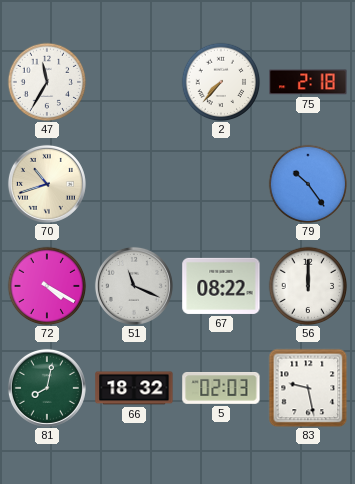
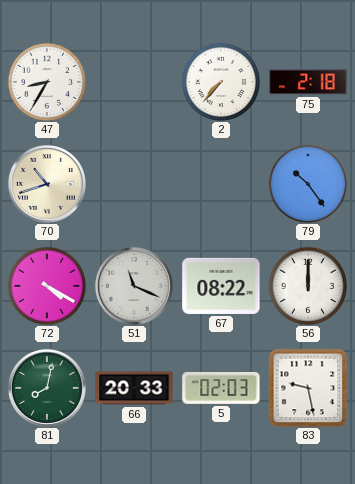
47: 11:35 -> 8:35
66: 18:32 -> 20:33
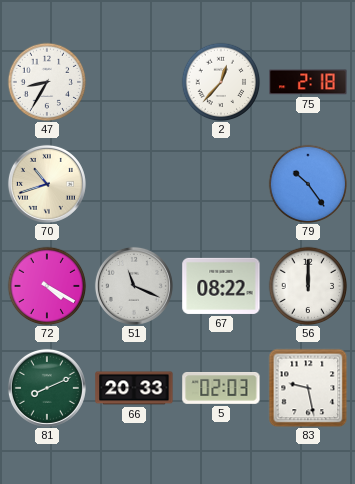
2: 7:37 -> 12:37
81: 8:02 -> 8:11
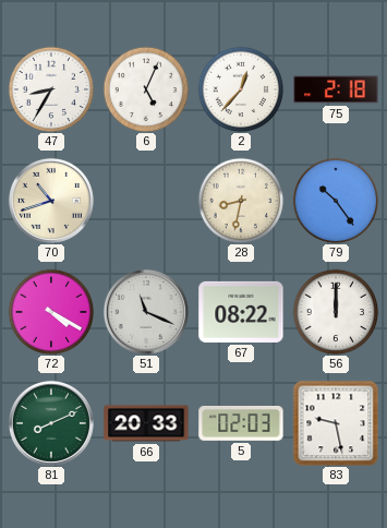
6: none -> 5:04
28: none -> 8:32
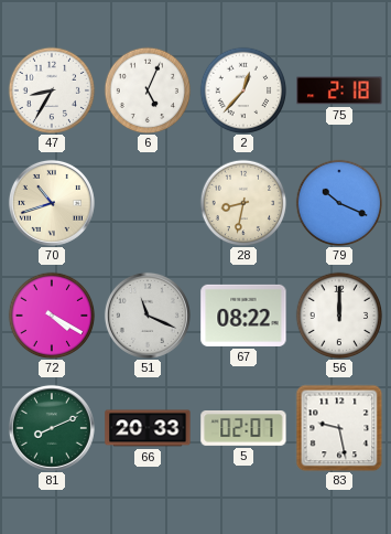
79: 10:24 -> 10:19
5: 02:03 -> 02:07
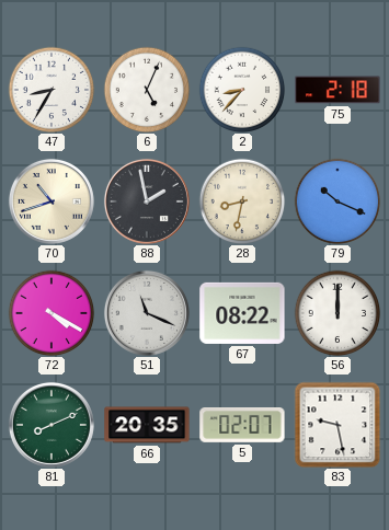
2: 12:37 -> 8:37
88: none -> 1:58
66: 20:33 -> 20:35
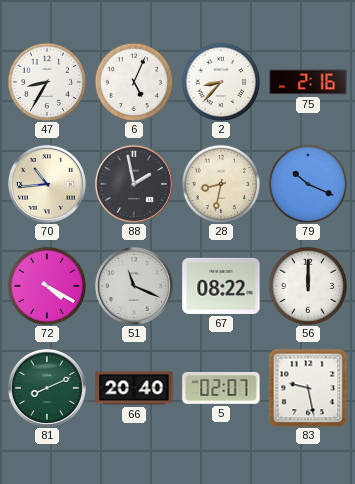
75: 2:18 -> 2:16
70: 10:42 -> 10:44
66: 20:35 -> 20:40
